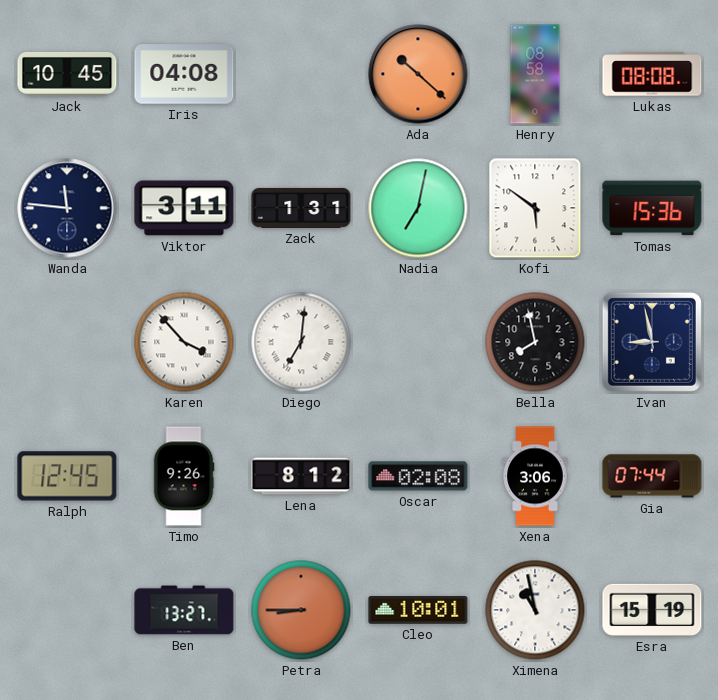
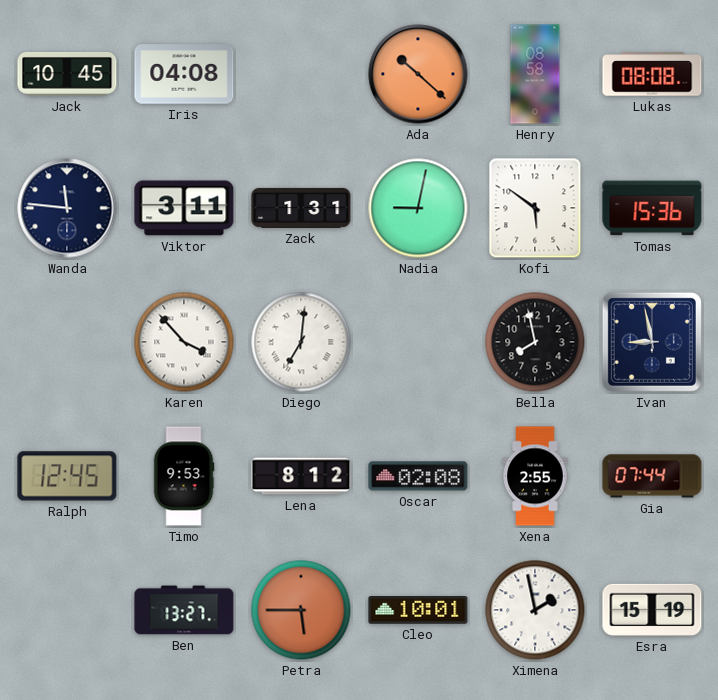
Nadia: 7:02 -> 9:02
Timo: 9:26 -> 9:53
Xena: 3:06 -> 2:55
Petra: 8:45 -> 5:45
Ximena: 10:58 -> 1:58
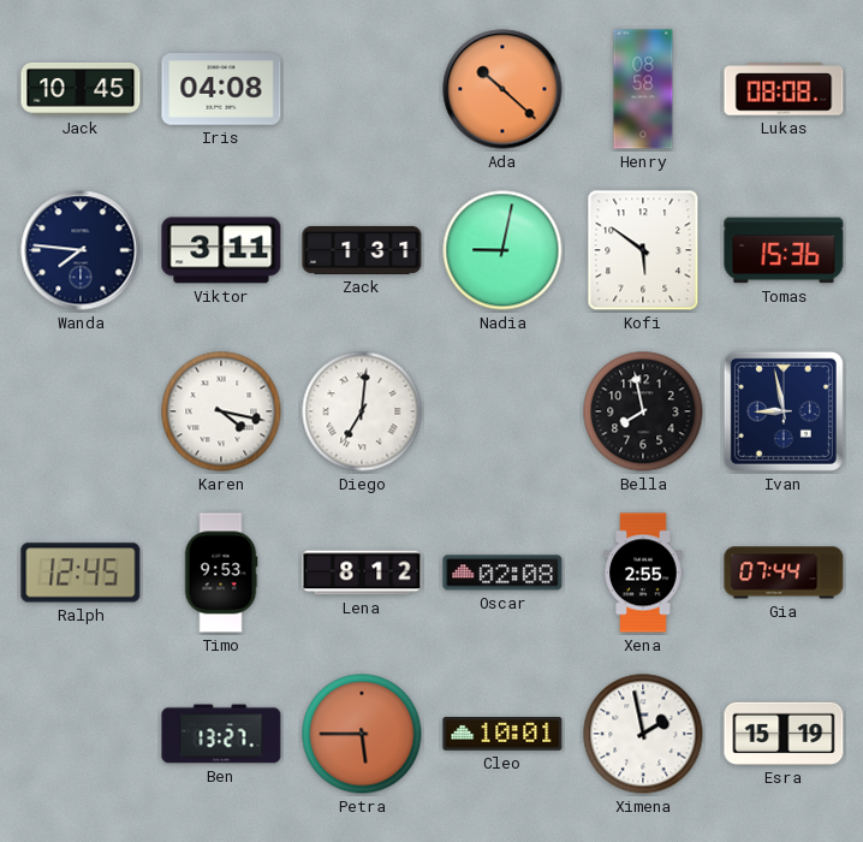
Wanda: 11:46 -> 7:46
Karen: 3:53 -> 4:17
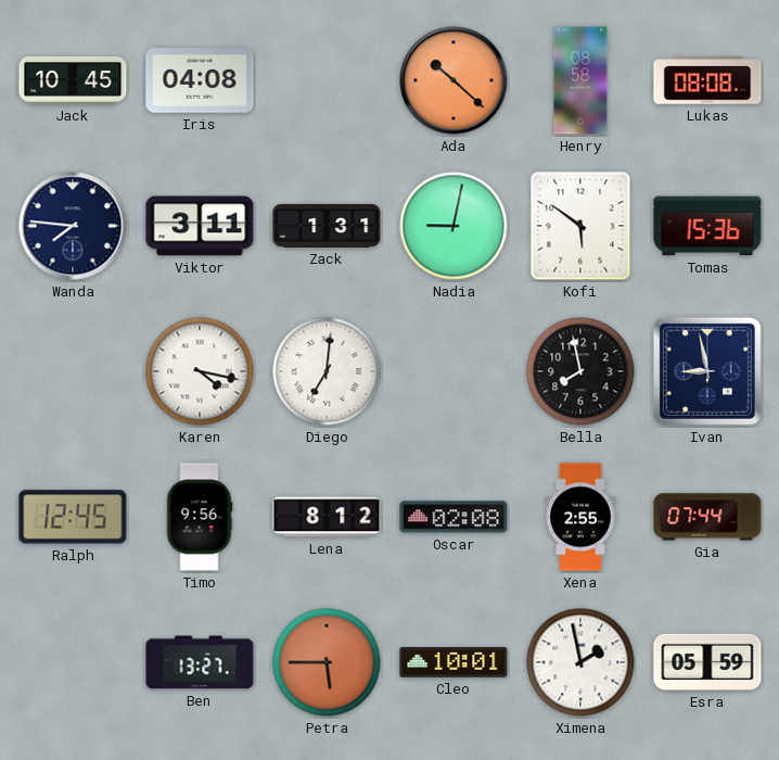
Timo: 9:53 -> 9:56
Esra: 15:19 -> 05:59
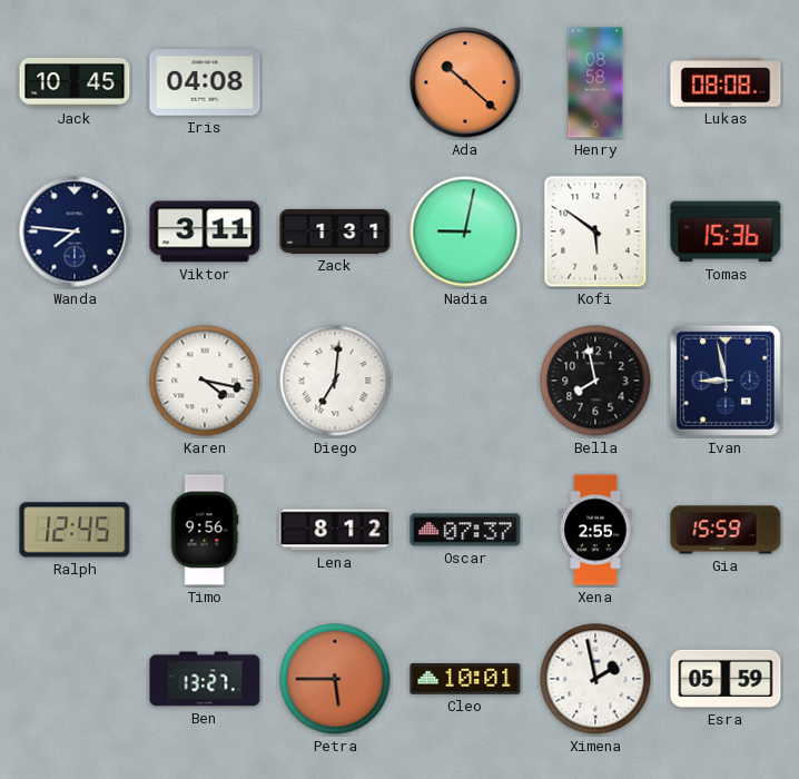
Oscar: 02:08 -> 07:37
Gia: 07:44 -> 15:59
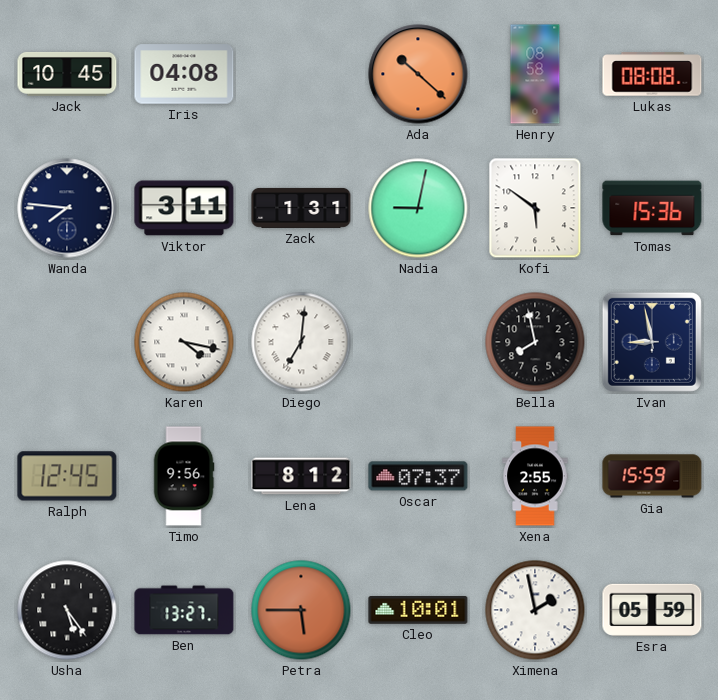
Usha: none -> 5:24
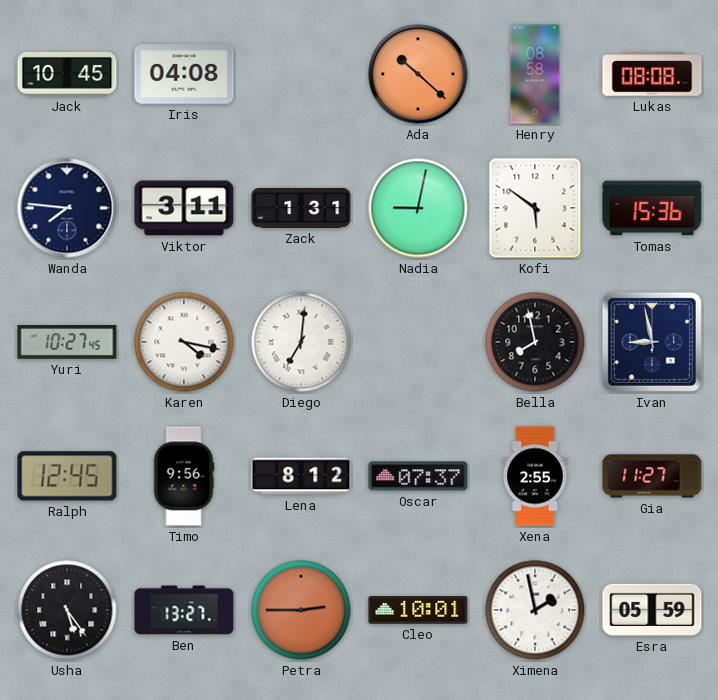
Yuri: none -> 10:27
Gia: 15:59 -> 11:27
Petra: 5:45 -> 2:45
